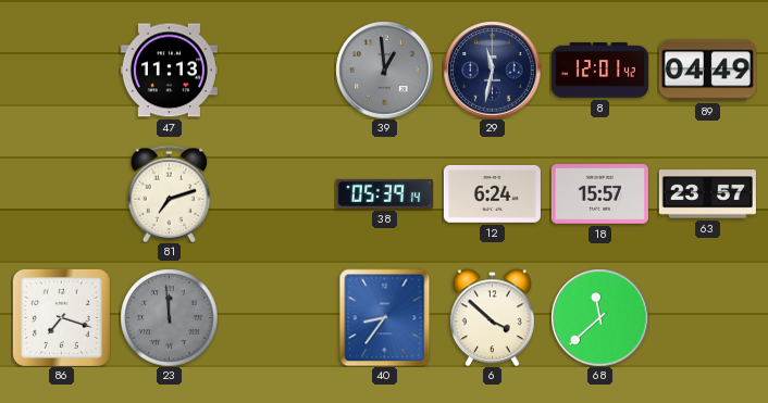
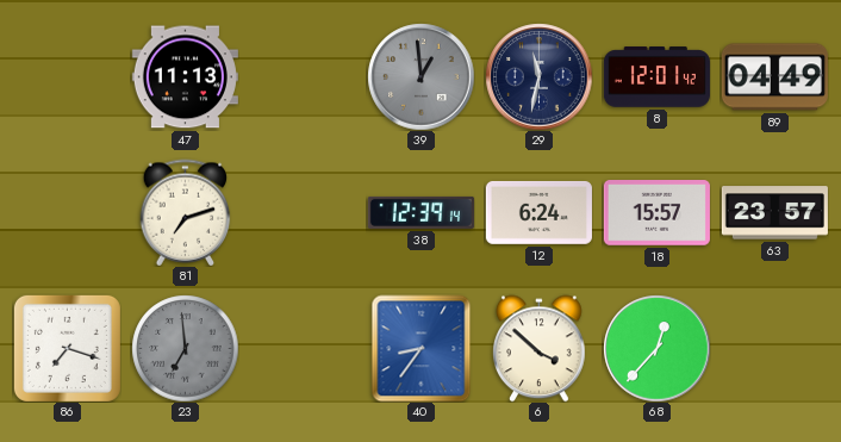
38: 05:39 -> 12:39
23: 11:59 -> 6:59
68: 11:38 -> 12:37
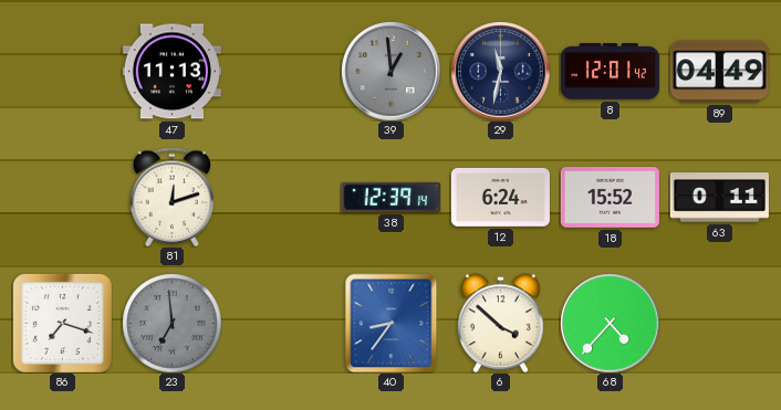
81: 7:12 -> 12:12
18: 15:57 -> 15:52
63: 23:57 -> 0:11
68: 12:37 -> 4:37
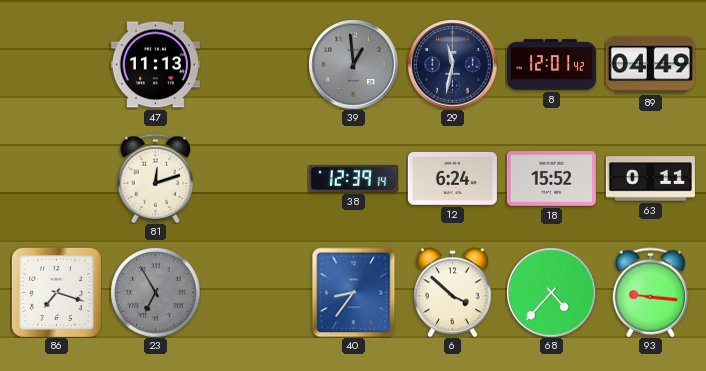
23: 6:59 -> 6:55
93: none -> 9:16
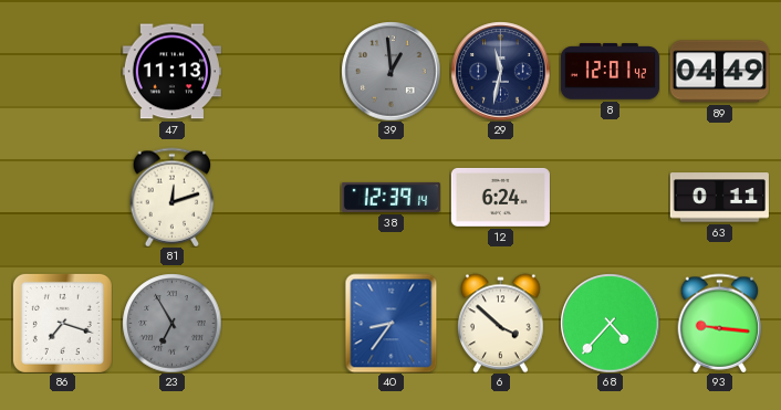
18: 15:52 -> none
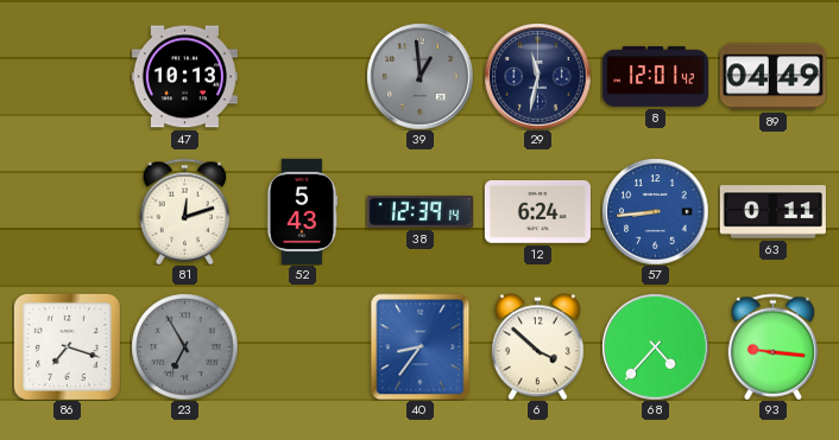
47: 11:13 -> 10:13
52: none -> 5:43
57: none -> 8:44
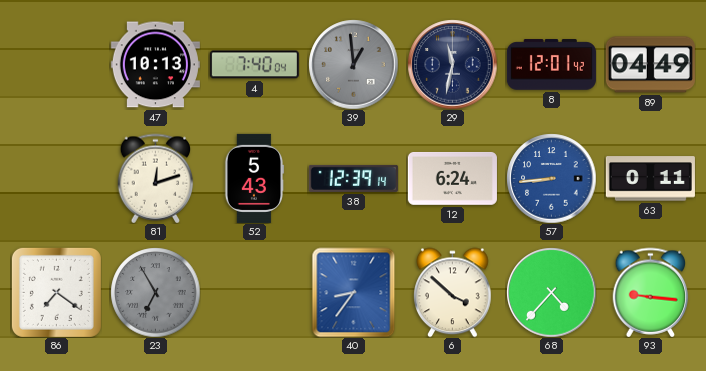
4: none -> 7:40
86: 7:18 -> 7:21
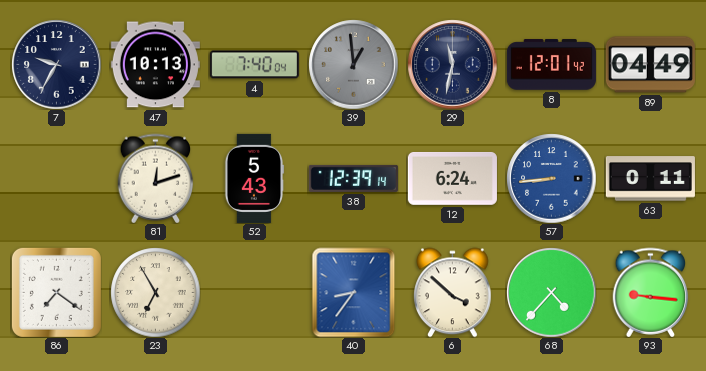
7: none -> 9:35
23 dial: grey -> cream
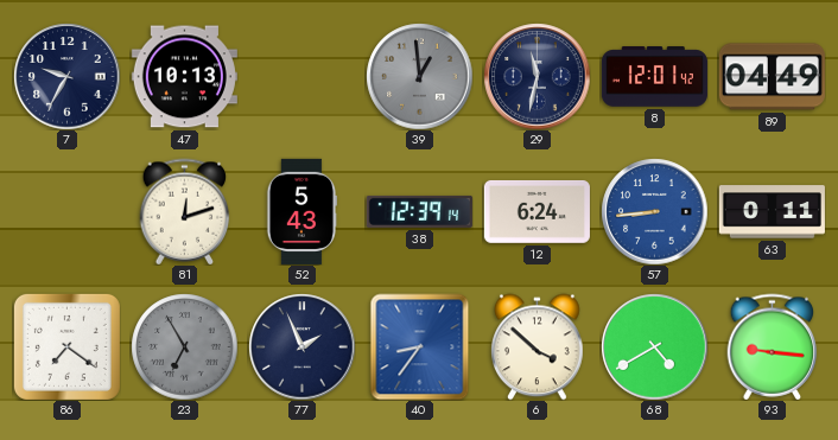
4: 7:40 -> none
23 dial: cream -> grey
77: none -> 1:56
68: 4:37 -> 4:40
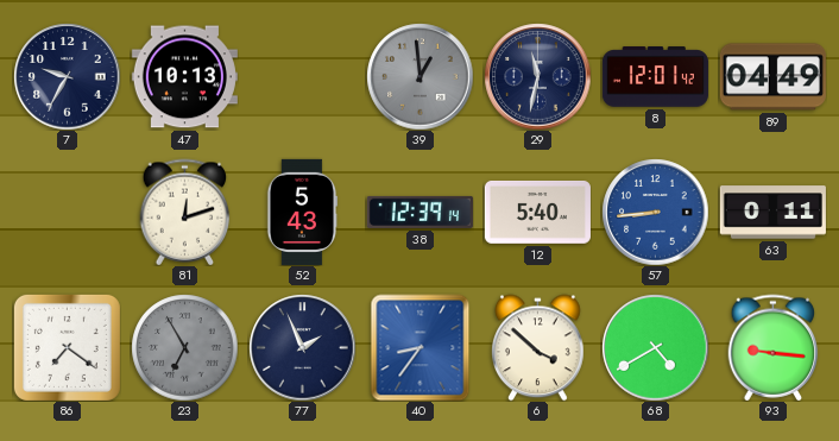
12: 6:24 -> 5:40
